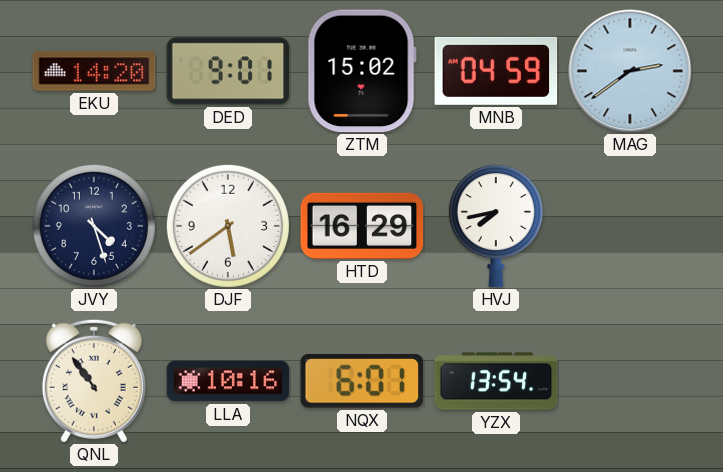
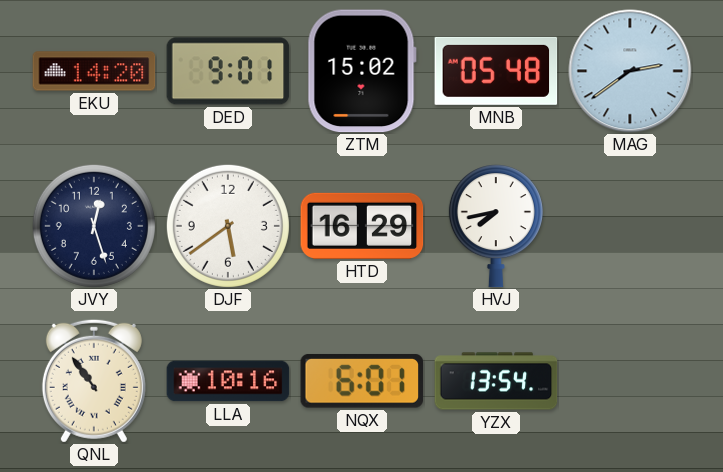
MNB: 04:59 -> 05:48
JVY: 4:27 -> 12:27
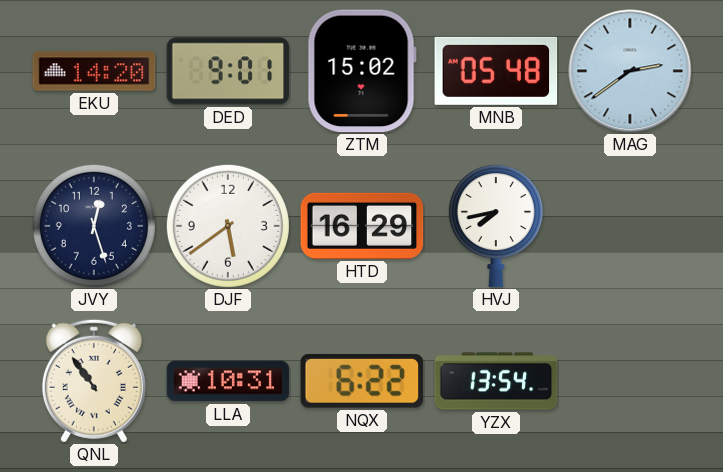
LLA: 10:16 -> 10:31
NQX: 6:01 -> 6:22
